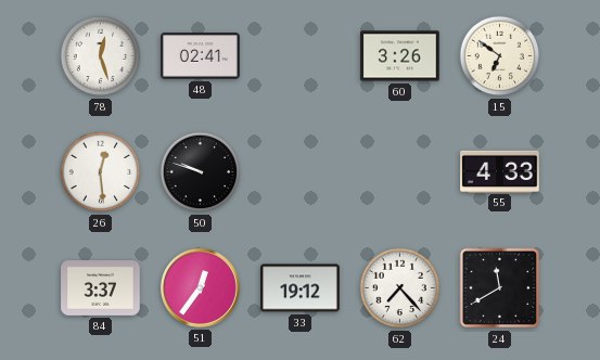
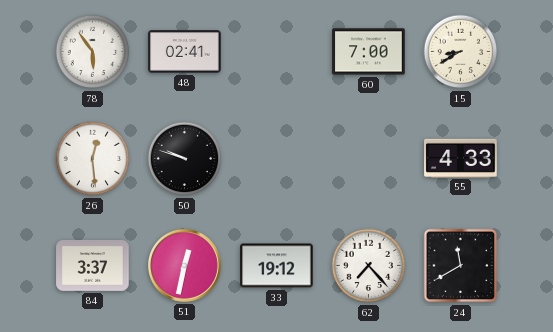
78: 12:27 -> 5:54
60: 3:26 -> 7:00
15: 6:51 -> 8:40
51: 12:36 -> 12:32
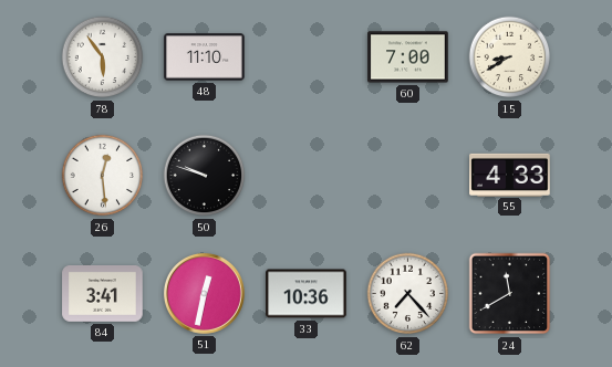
48: 02:41 -> 11:10
84: 3:37 -> 3:41
33: 19:12 -> 10:36
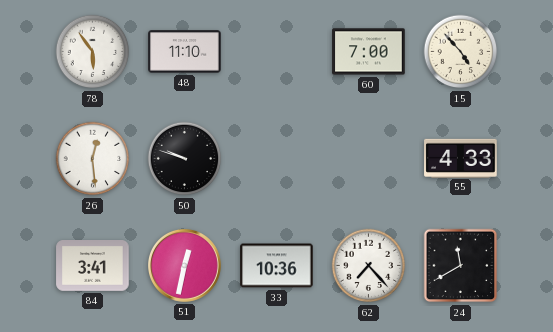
15: 8:40 -> 4:53
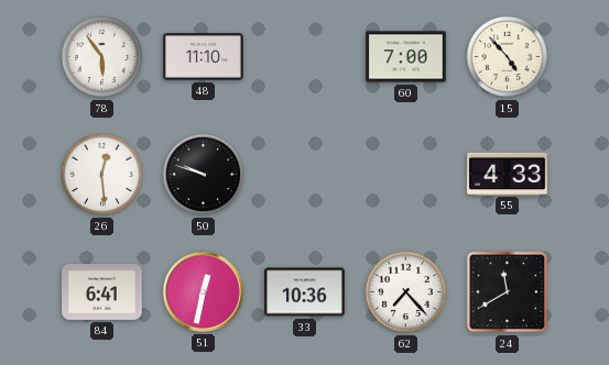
84: 3:41 -> 6:41
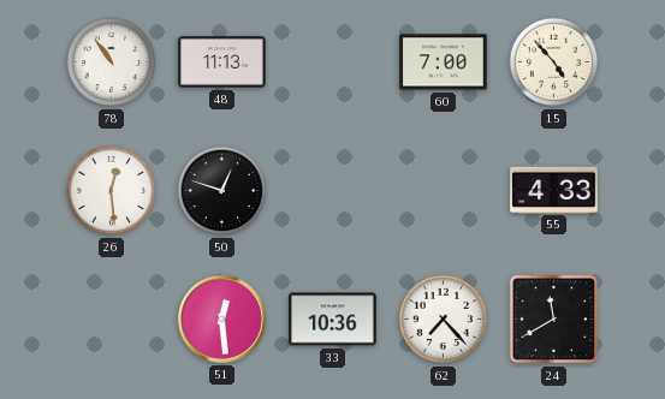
78: 5:54 -> 10:54
48: 11:10 -> 11:13
50: 9:48 -> 12:48
84: 6:41 -> none
51: 12:32 -> 12:29
